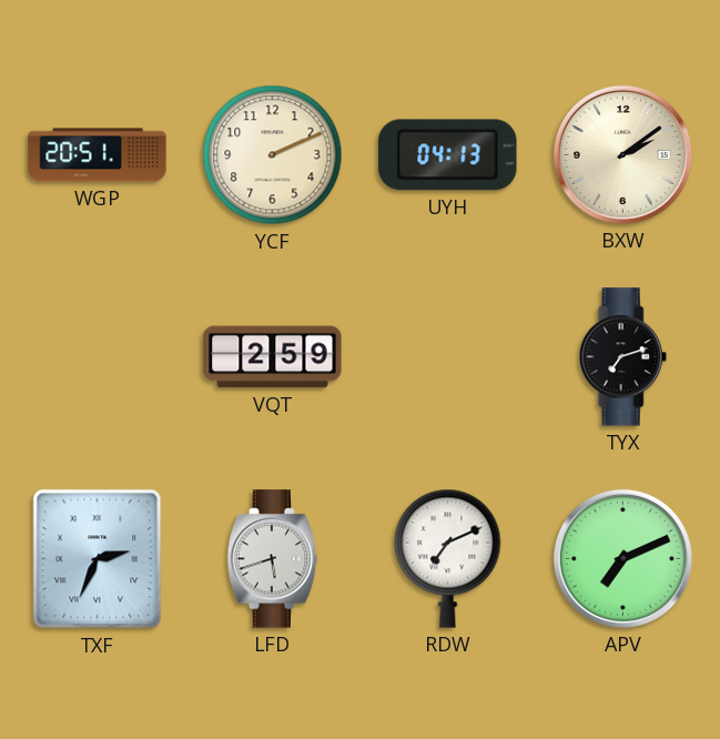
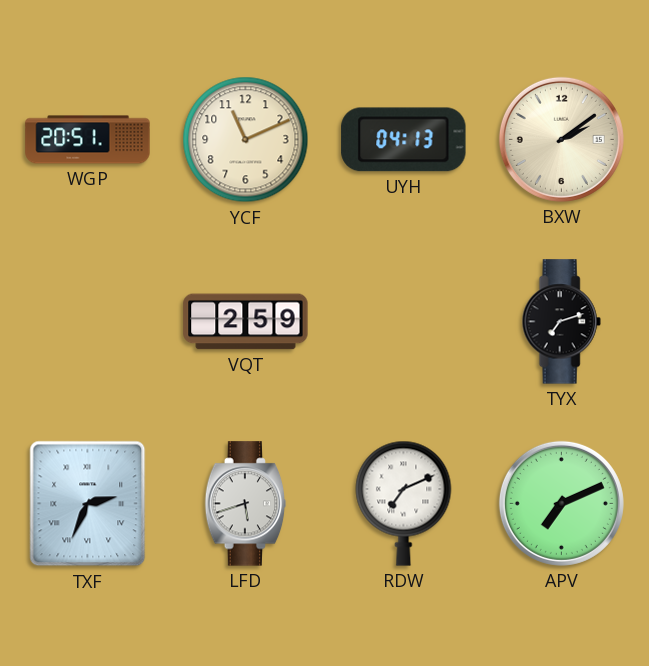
YCF: 2:11 -> 11:11
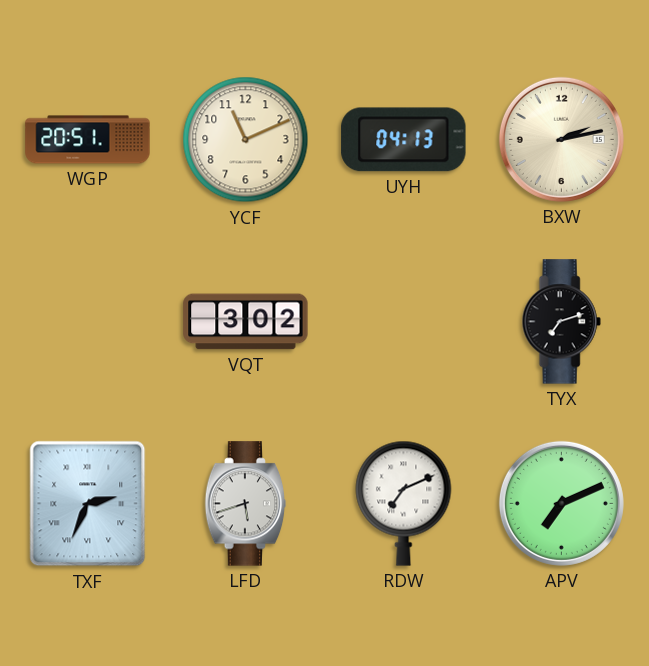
BXW: 2:09 -> 2:13
VQT: 2:59 -> 3:02
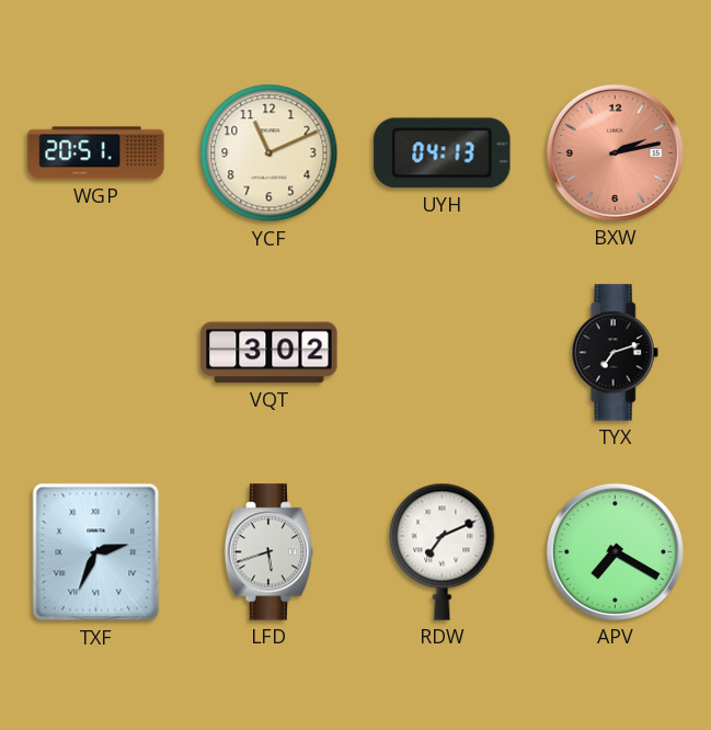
BXW dial: cream -> salmon
APV: 7:11 -> 7:20
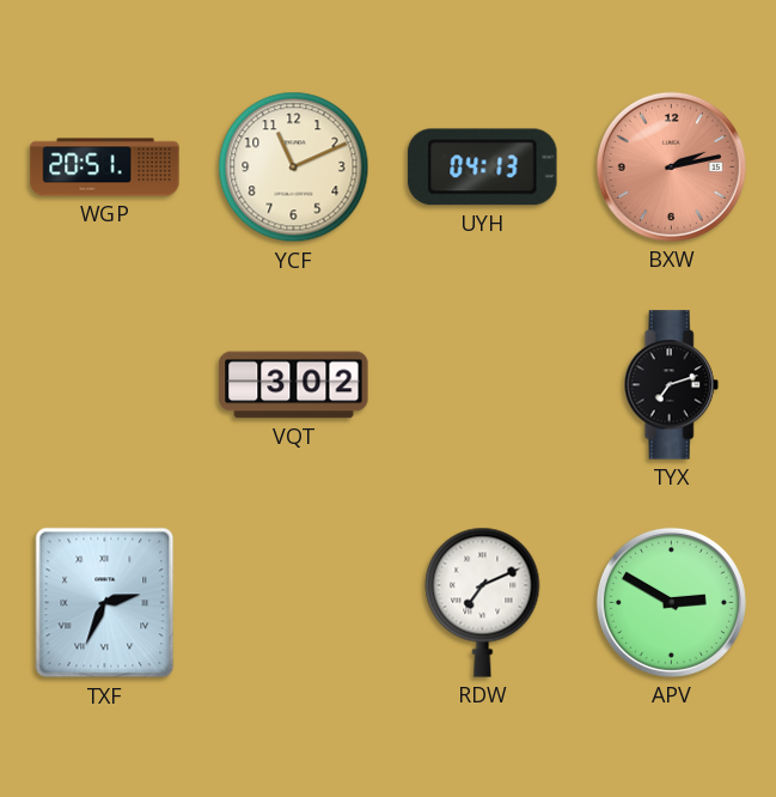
LFD: 5:42 -> none
APV: 7:20 -> 2:50
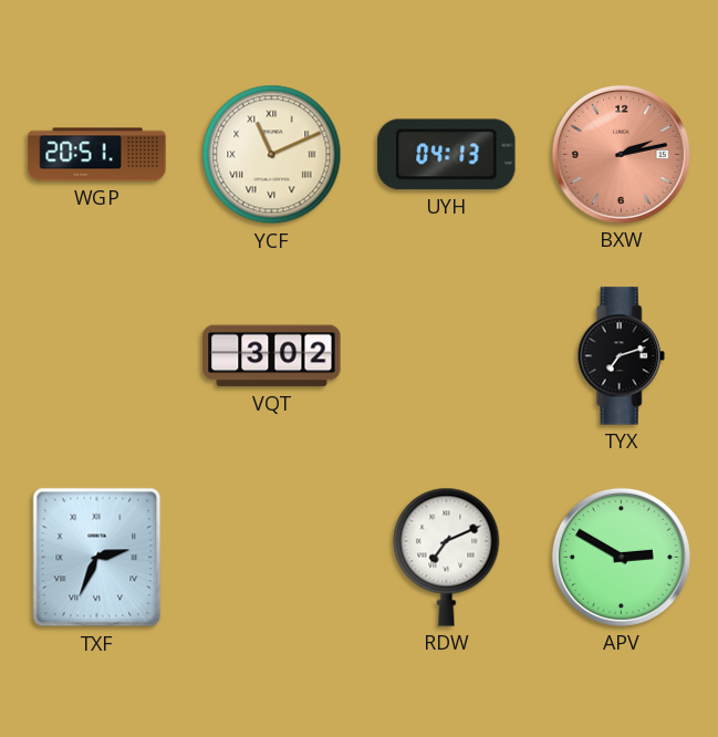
YCF numerals: Arabic -> Roman
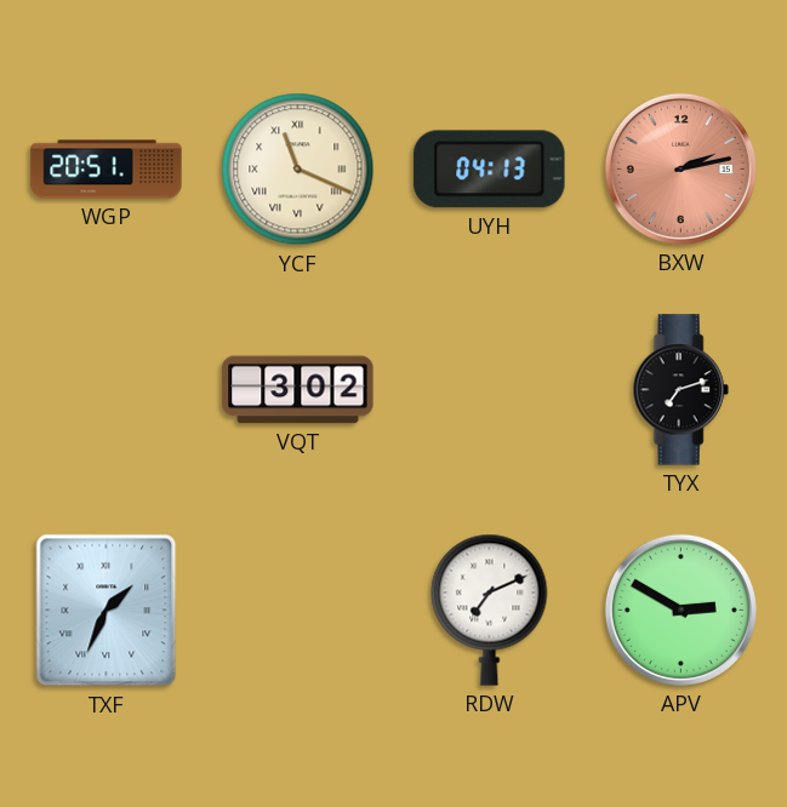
YCF: 11:11 -> 11:19
TXF: 2:34 -> 1:34
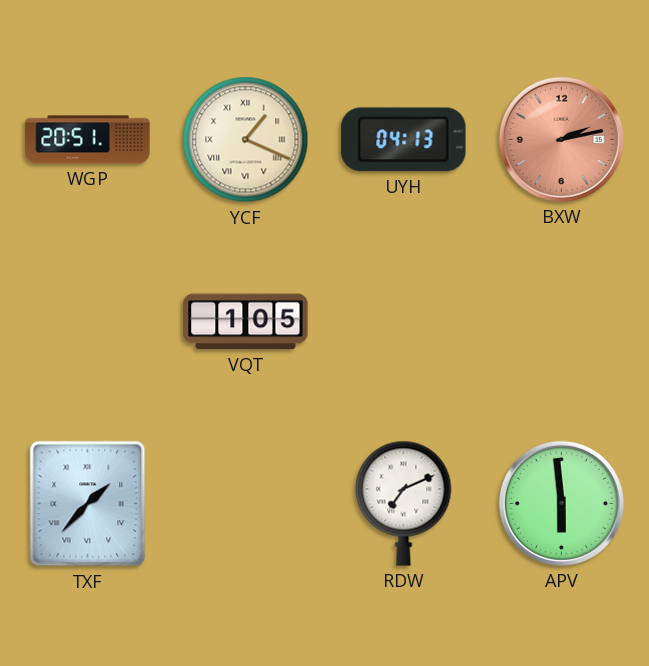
YCF: 11:19 -> 1:19
VQT: 3:02 -> 1:05
TYX: 7:12 -> none
TXF: 1:34 -> 1:37
APV: 2:50 -> 5:59
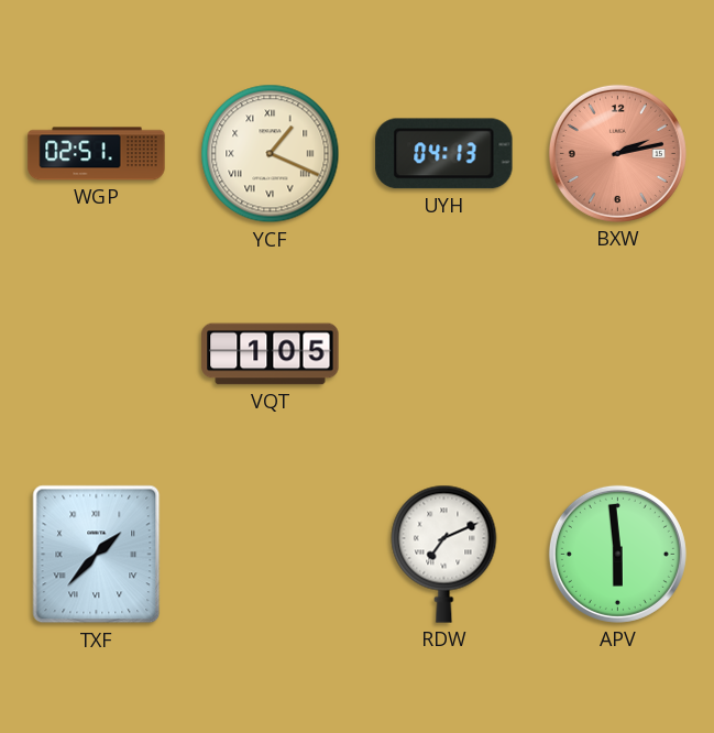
WGP: 20:51 -> 02:51
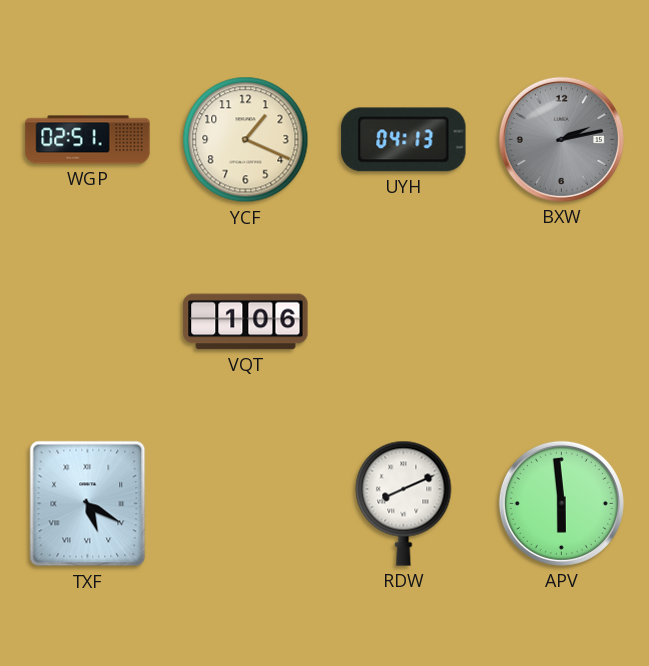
YCF numerals: Roman -> Arabic
BXW dial: salmon -> grey
VQT: 1:05 -> 1:06
TXF: 1:37 -> 5:20
RDW: 7:11 -> 8:11
